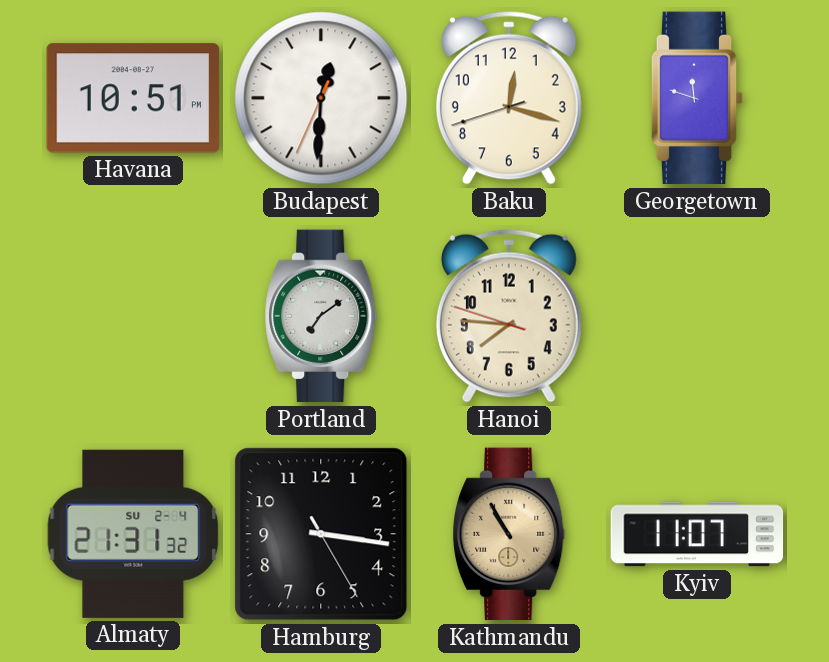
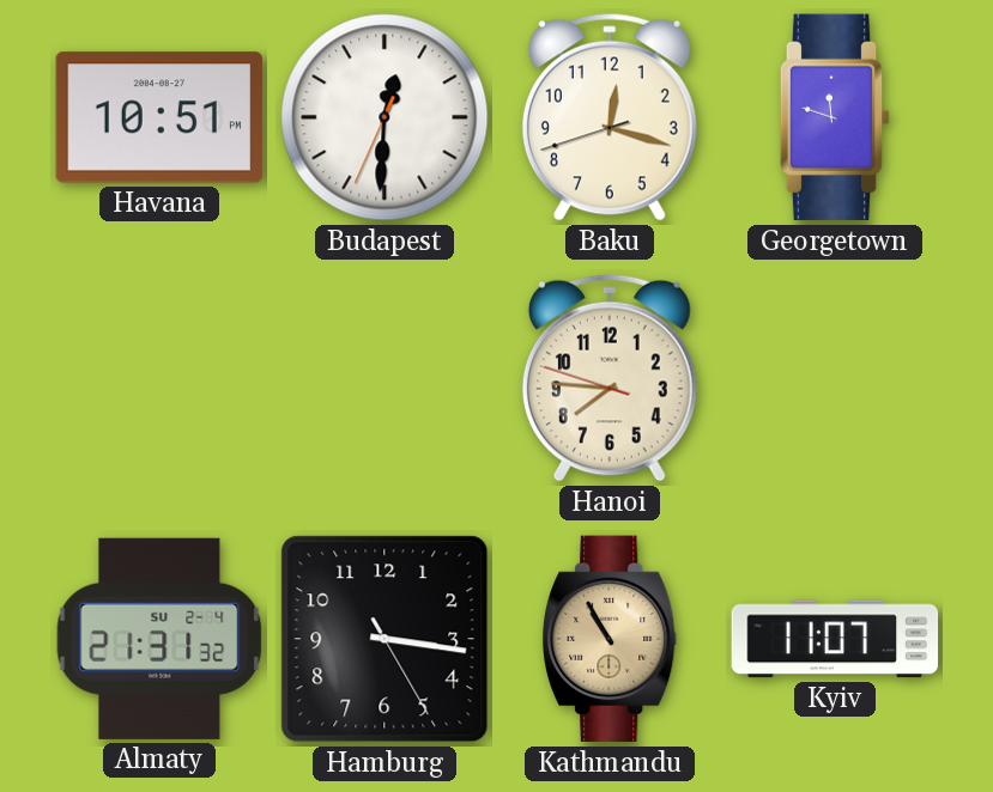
Portland: 7:09 -> none
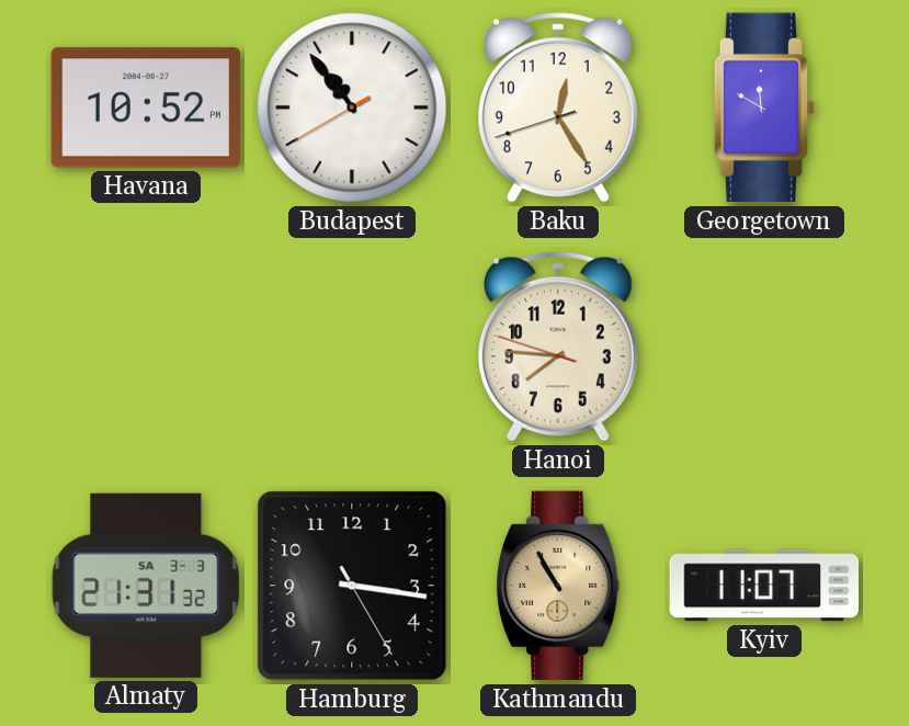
Havana: 10:51 -> 10:52
Budapest: 12:30 -> 10:53
Baku: 12:17 -> 12:24
Georgetown: 11:48 -> 11:50
Almaty date: SU 2-4 -> SA 3-3
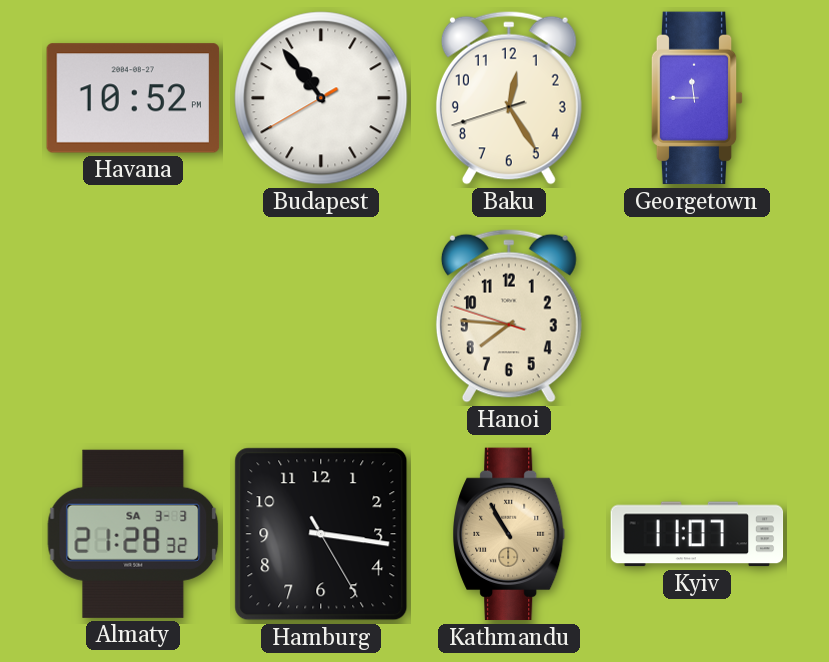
Georgetown: 11:50 -> 11:45
Almaty: 21:31 -> 21:28
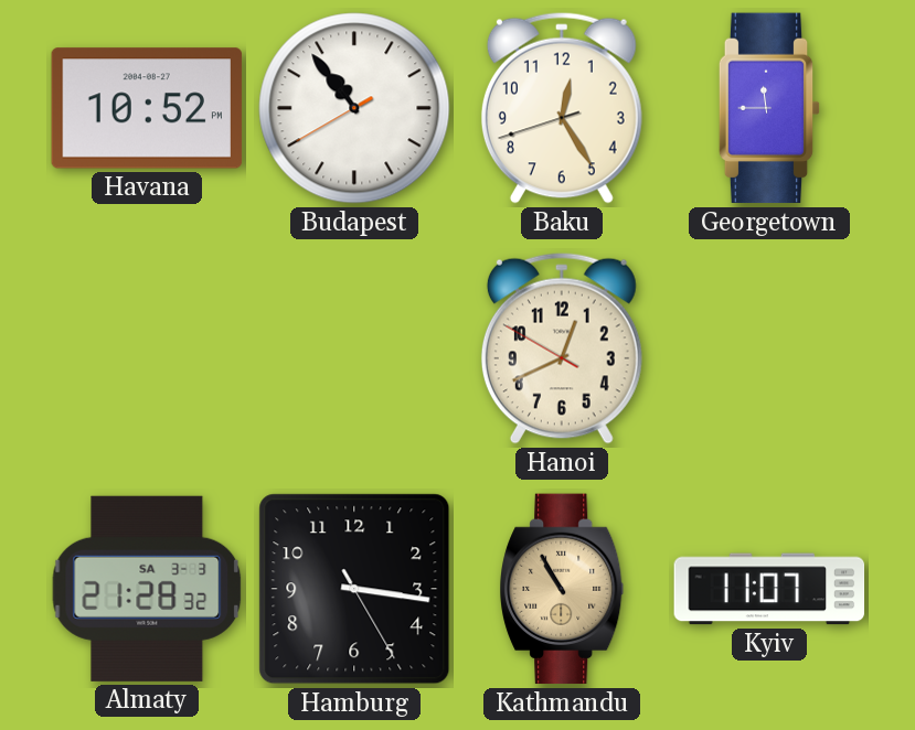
Hanoi: 7:45 -> 12:40
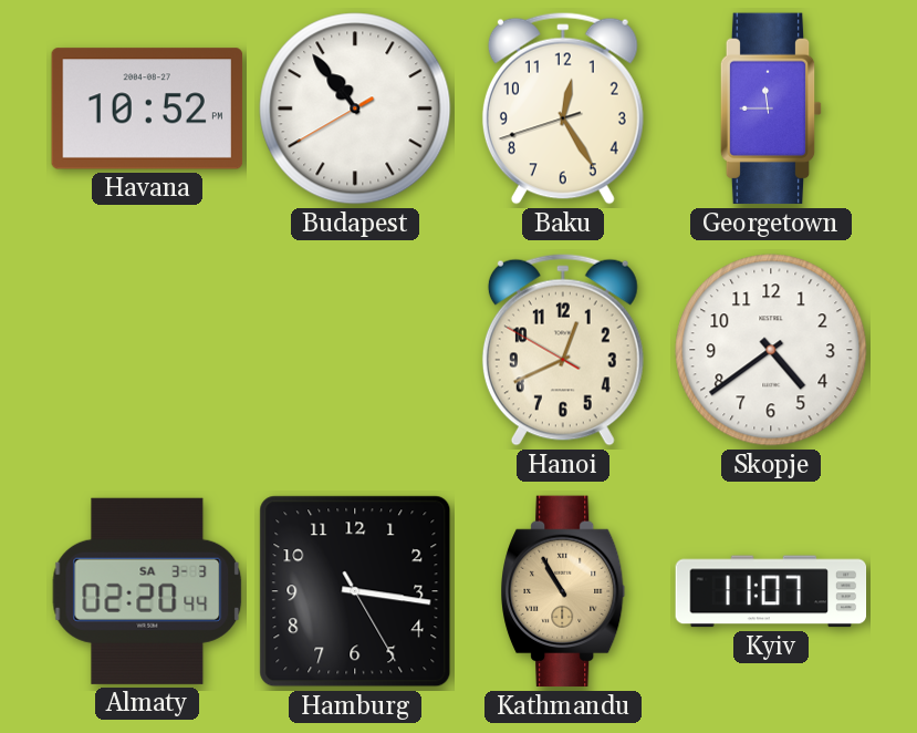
Skopje: none -> 4:39
Almaty: 21:28 -> 02:20
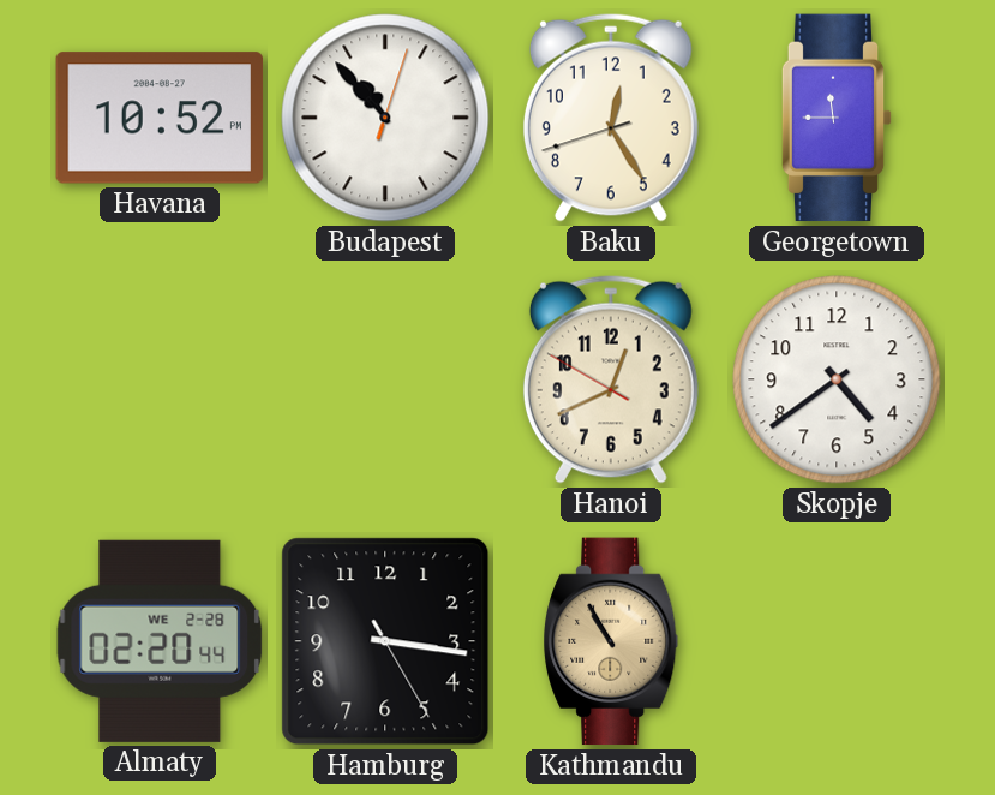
Budapest: 10:53:40 -> 10:53:03
Almaty date: SA 3-3 -> WE 2-28
Kyiv: 11:07 -> none
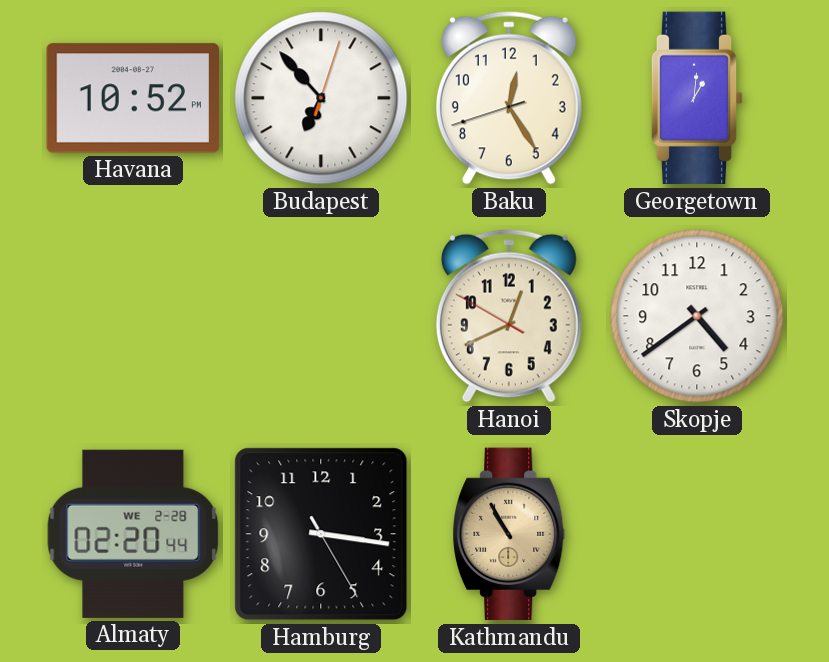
Budapest: 10:53 -> 6:53
Georgetown: 11:45 -> 1:01
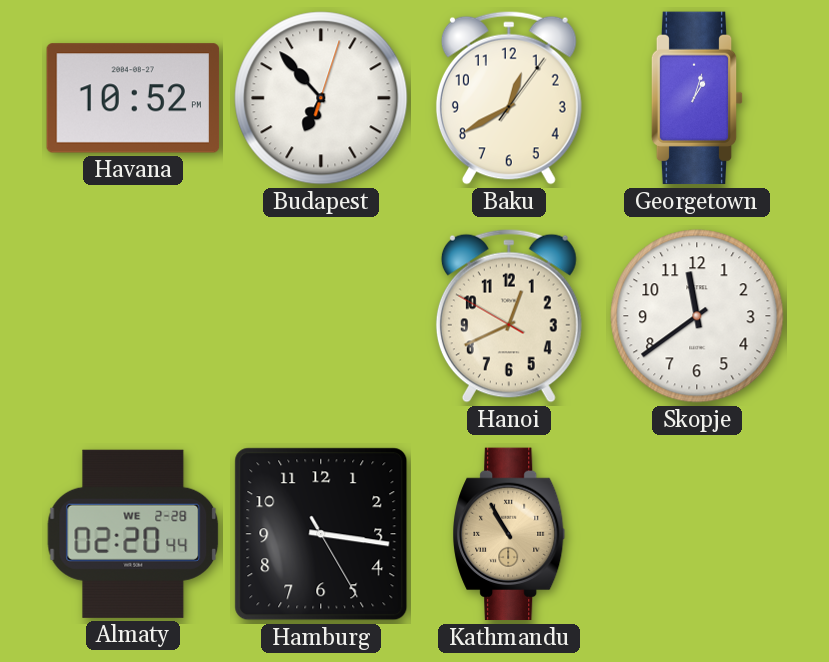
Baku: 12:24 -> 12:40
Georgetown: 1:01 -> 1:03
Skopje: 4:39 -> 11:39
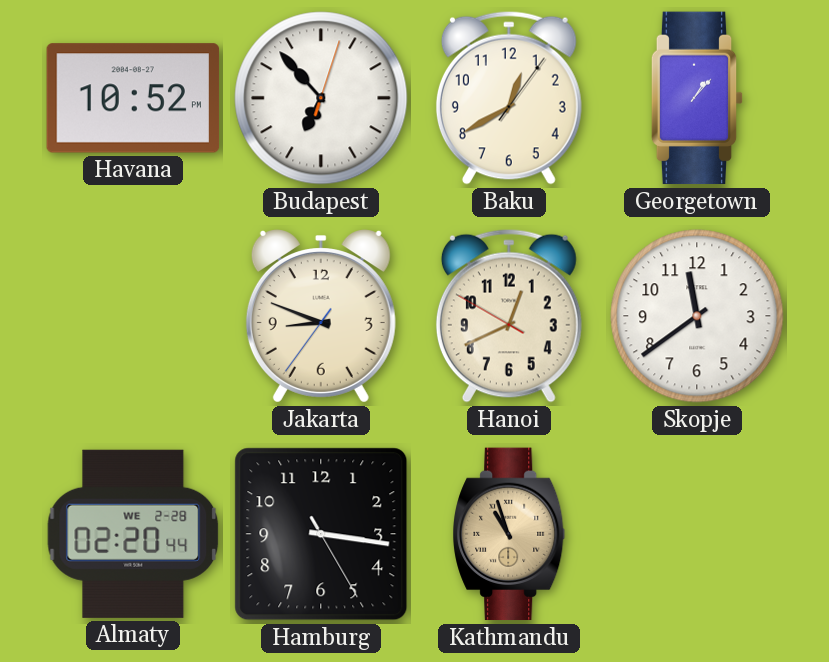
Georgetown: 1:03 -> 1:07
Jakarta: none -> 8:48
Kathmandu: 10:55 -> 10:57
